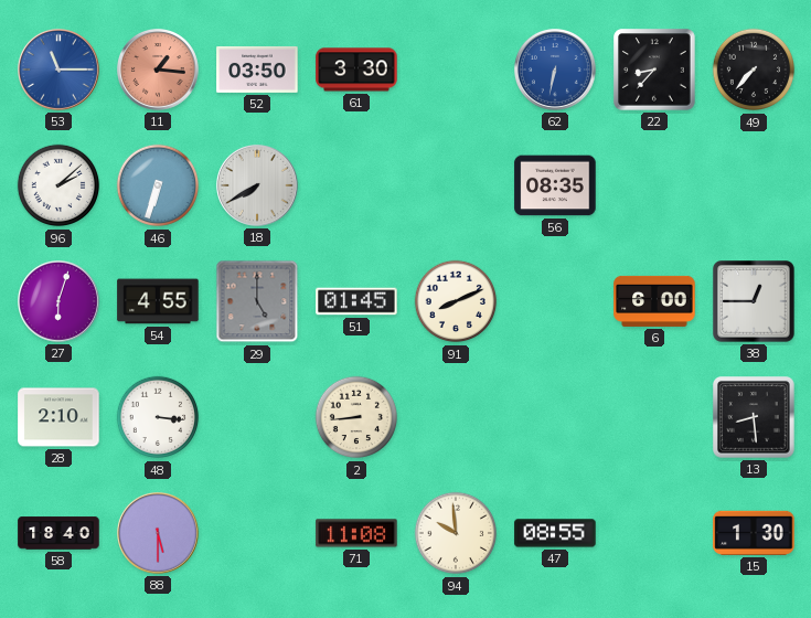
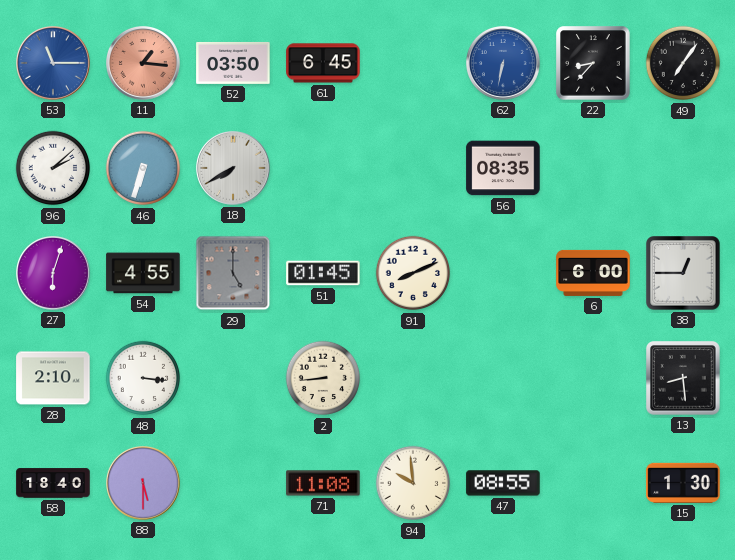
61: 3:30 -> 6:45
49: 7:37 -> 7:06
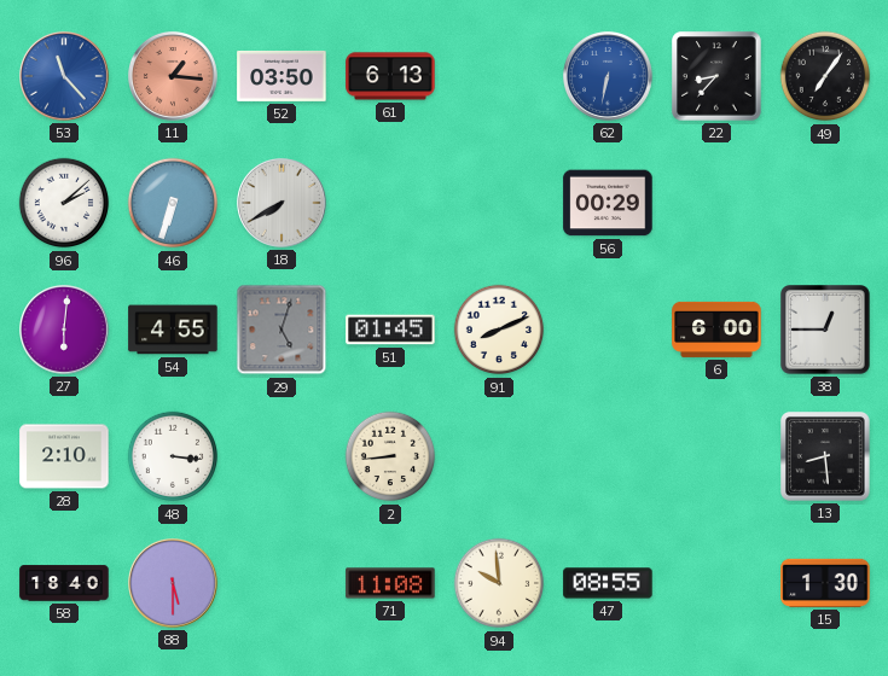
53: 11:15 -> 11:23
61: 6:45 -> 6:13
56: 08:35 -> 00:29
27: 6:03 -> 6:01
29: 5:00 -> 5:03
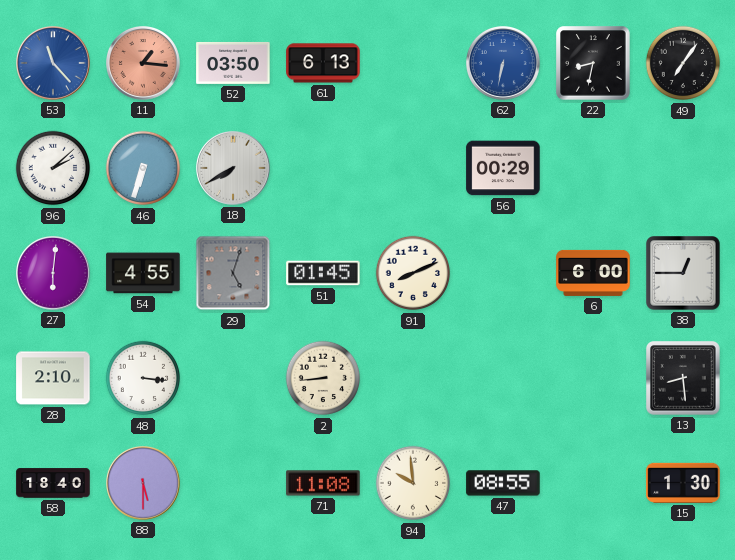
22: 8:37 -> 8:32
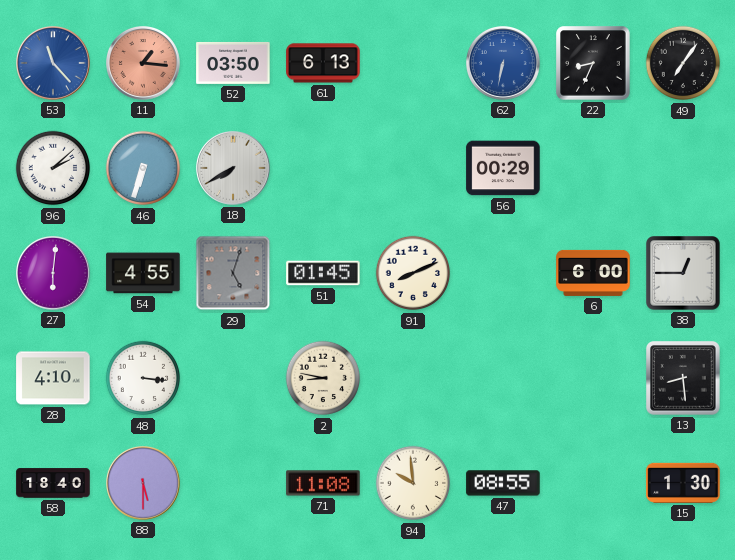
22: 8:32 -> 8:34
28: 2:10 -> 4:10
2: 8:44 -> 8:47
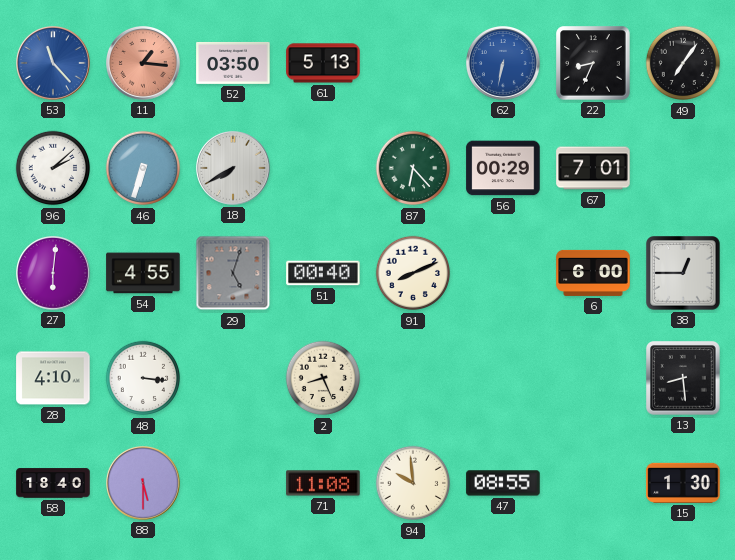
61: 6:13 -> 5:13
87: none -> 6:23
67: none -> 7:01
51: 01:45 -> 00:40
2: 8:47 -> 8:26
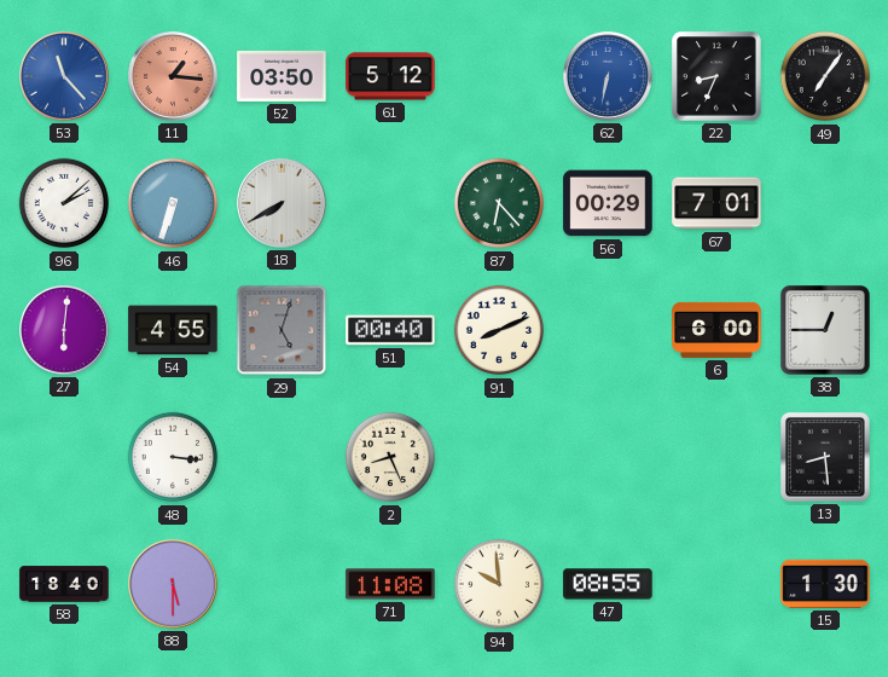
61: 5:13 -> 5:12
28: 4:10 -> none
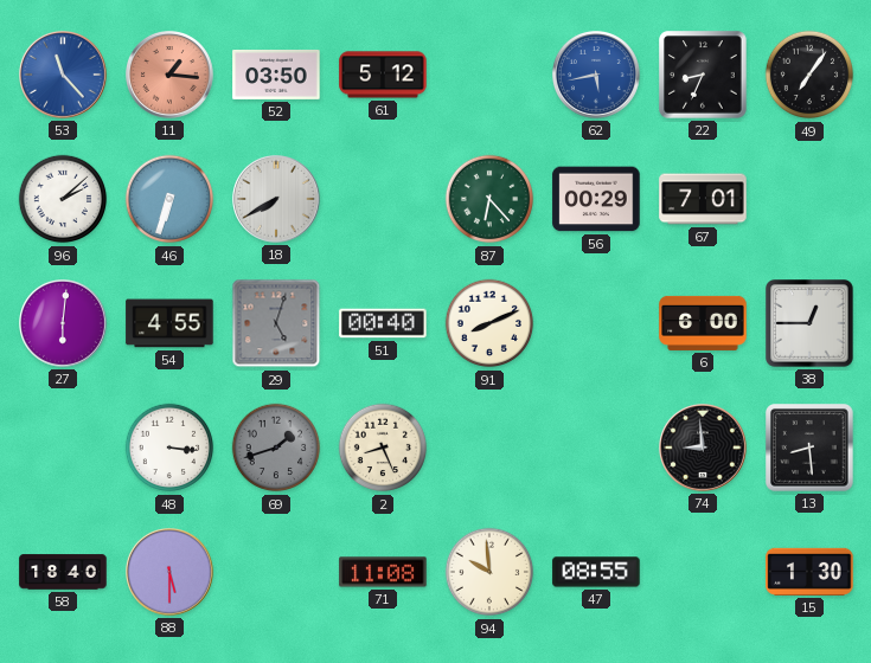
62: 6:32 -> 5:43
69: none -> 1:42
74: none -> 8:59
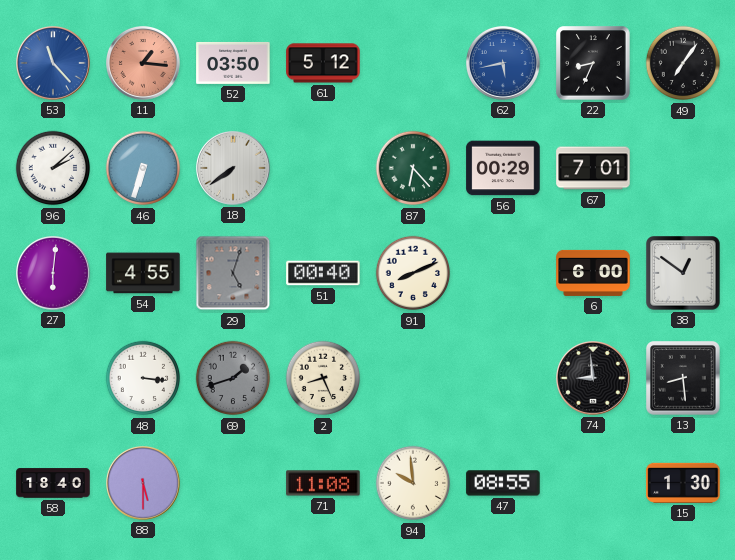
18: 7:40 -> 7:39
38: 12:45 -> 12:51
